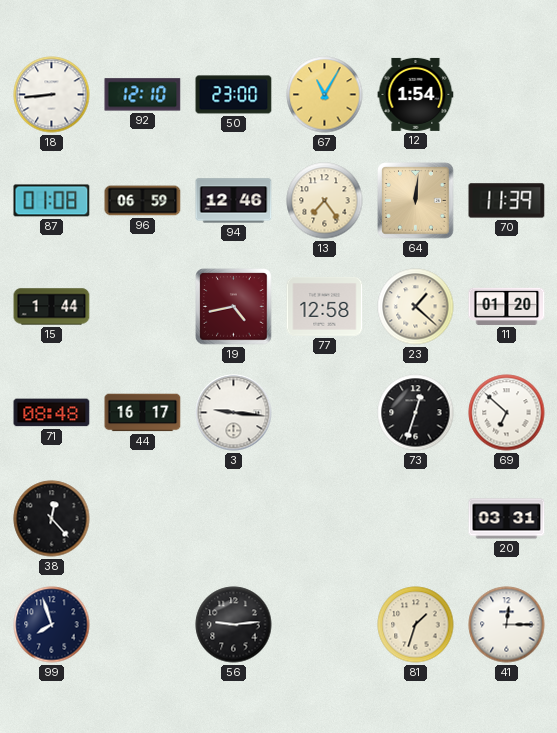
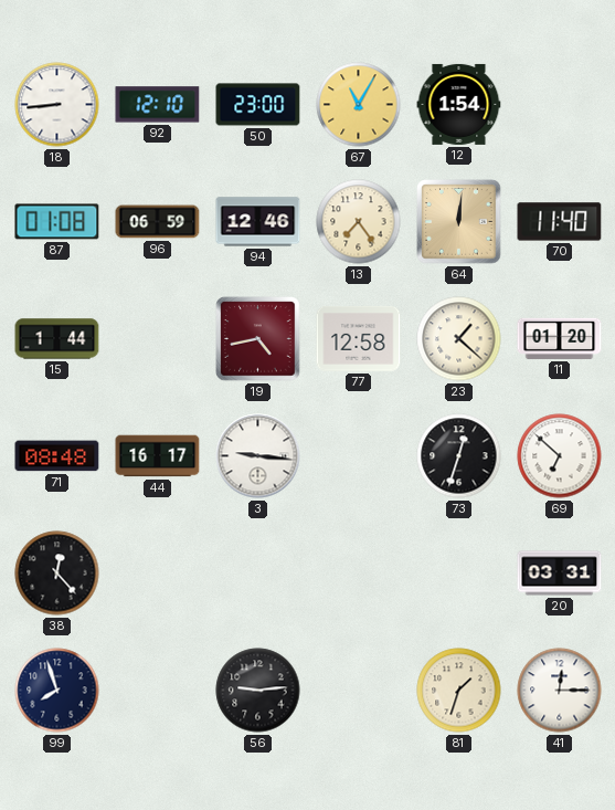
70: 11:39 -> 11:40
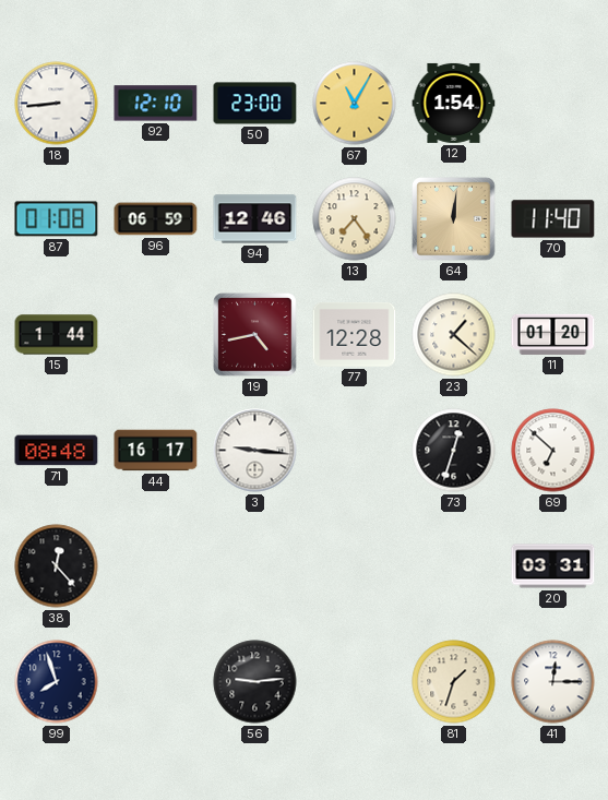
77: 12:58 -> 12:28
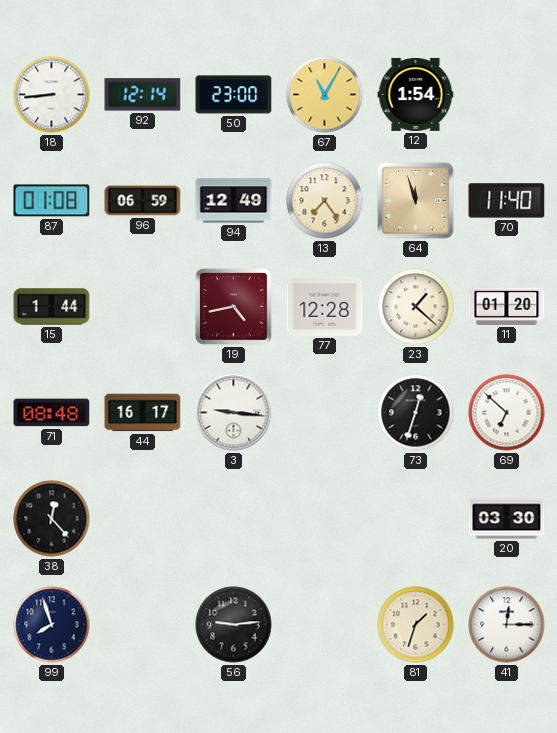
92: 12:10 -> 12:14
94: 12:46 -> 12:49
64: 12:01 -> 11:57
20: 03:31 -> 03:30
